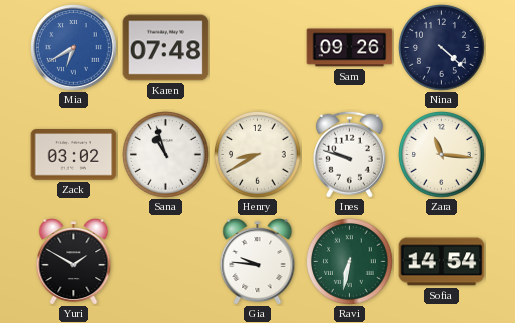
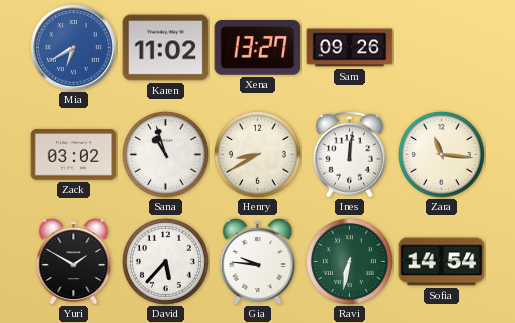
Karen: 07:48 -> 11:02
Xena: none -> 13:27
Nina: 4:22 -> none
Ines: 9:48 -> 12:01
David: none -> 5:37
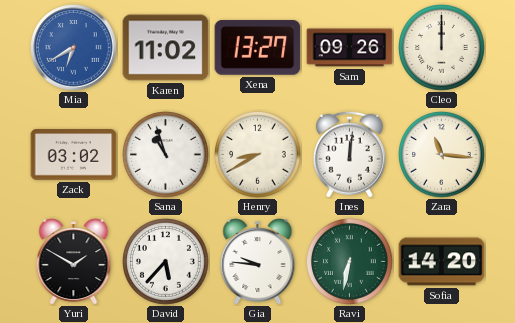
Cleo: none -> 12:00
Sofia: 14:54 -> 14:20
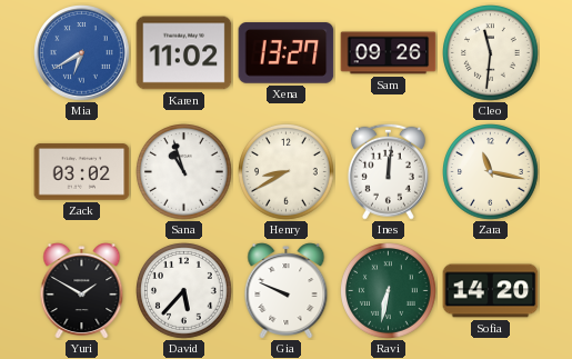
Cleo: 12:00 -> 11:31
Zara: 11:16 -> 11:17
Gia: 9:46 -> 9:49
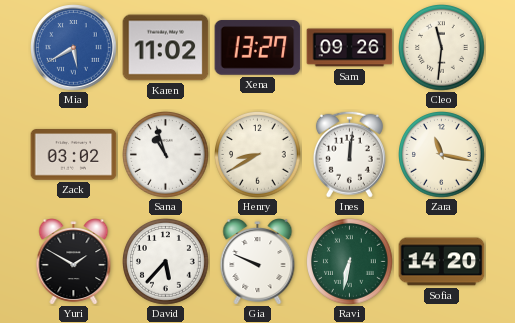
Mia: 6:40 -> 5:40
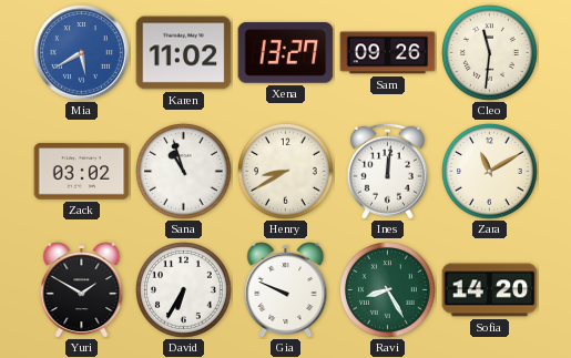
Zara: 11:17 -> 11:10
David: 5:37 -> 6:35
Ravi: 6:32 -> 8:25
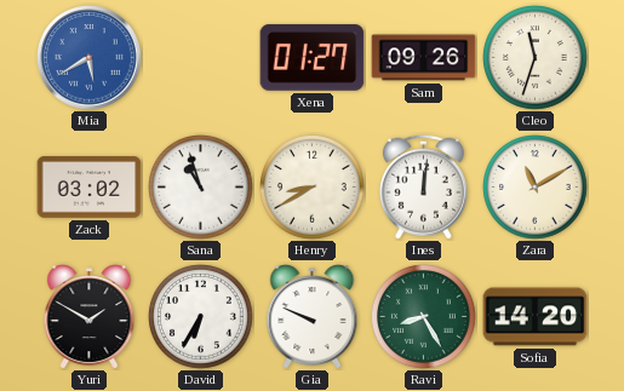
Karen: 11:02 -> none
Xena: 13:27 -> 01:27
Cleo: 11:31 -> 11:33
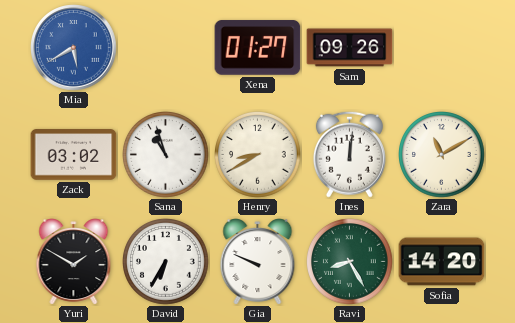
Cleo: 11:33 -> none
